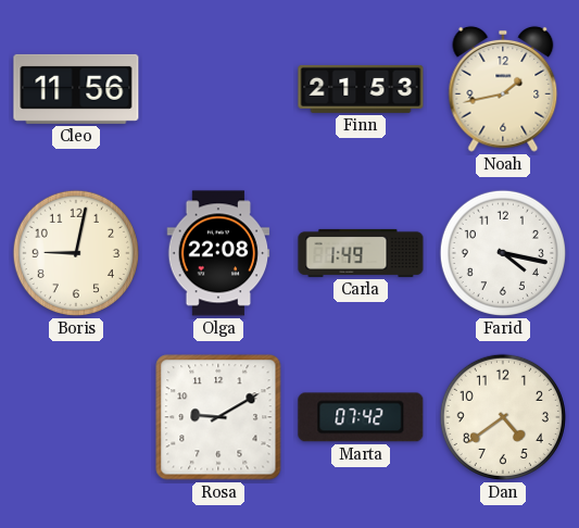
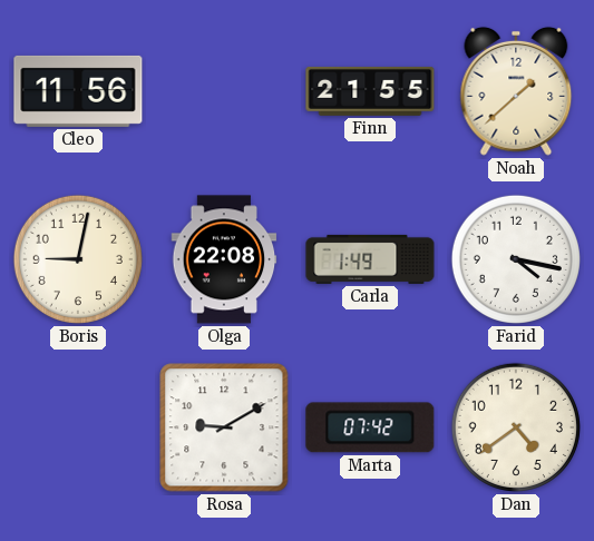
Finn: 21:53 -> 21:55
Noah: 1:43 -> 1:38
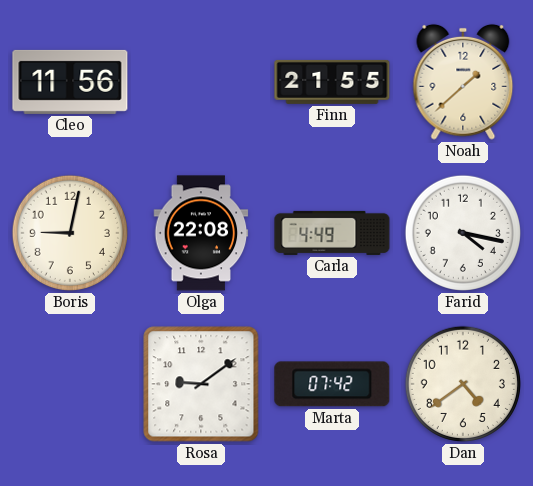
Carla: 1:49 -> 4:49
Rosa: 9:10 -> 9:09
